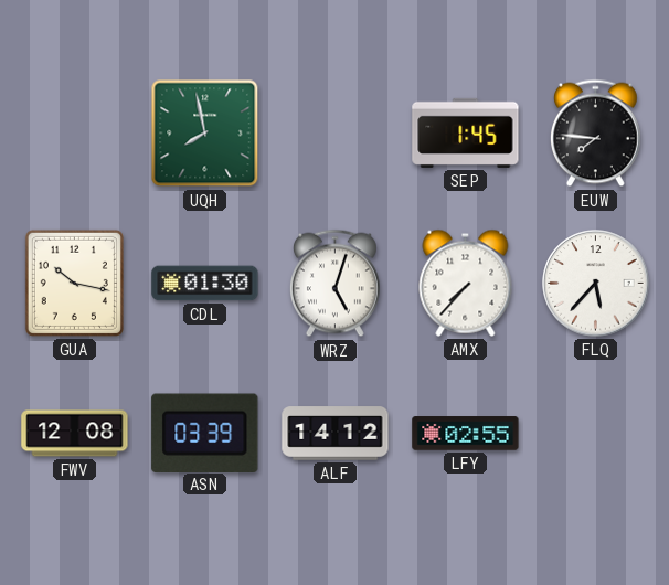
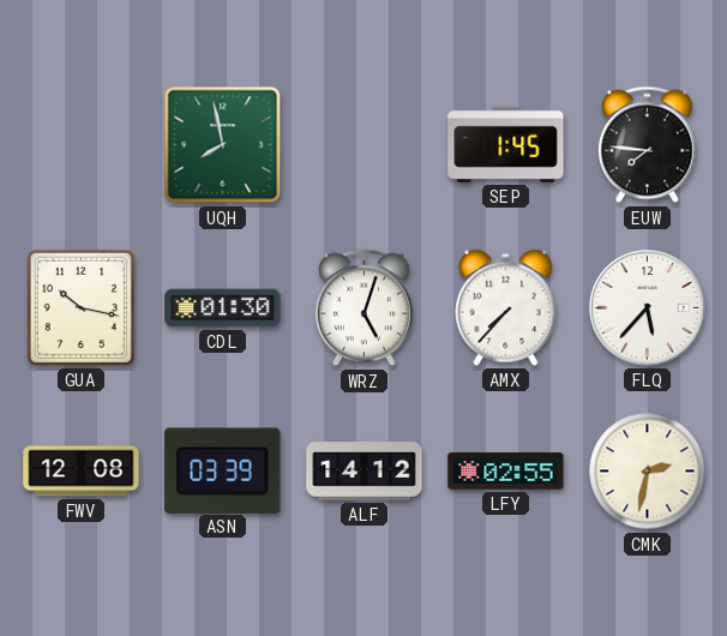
CMK: none -> 2:32
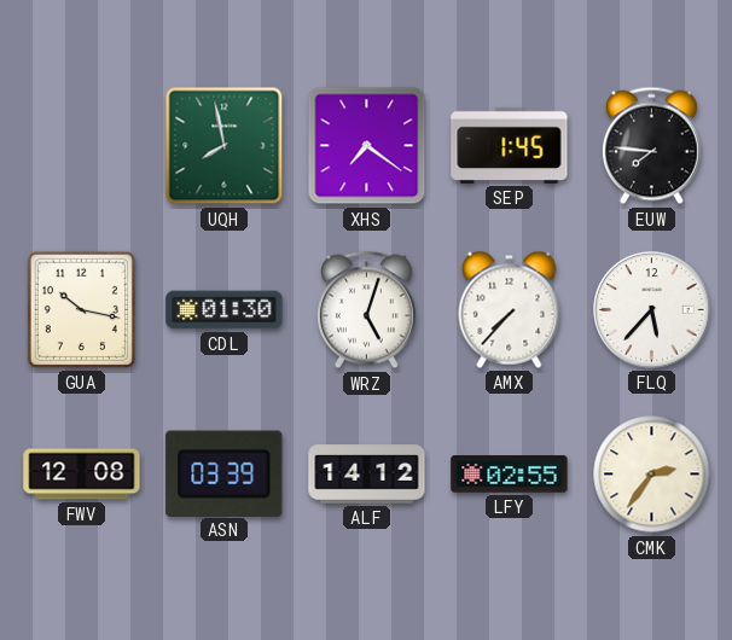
XHS: none -> 7:21
CMK: 2:32 -> 2:36
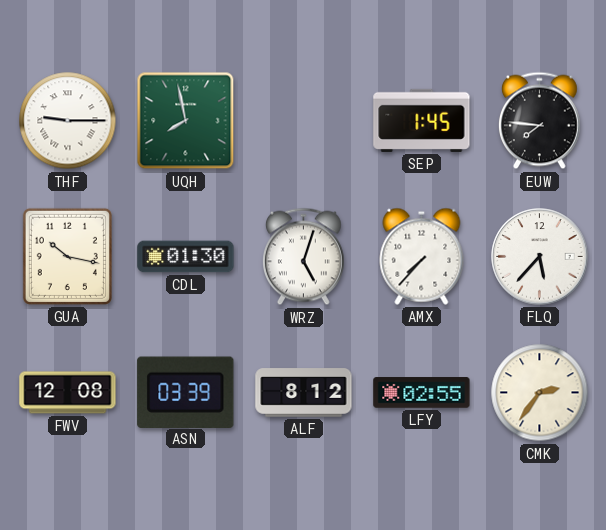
THF: none -> 9:15
XHS: 7:21 -> none
ALF: 14:12 -> 8:12
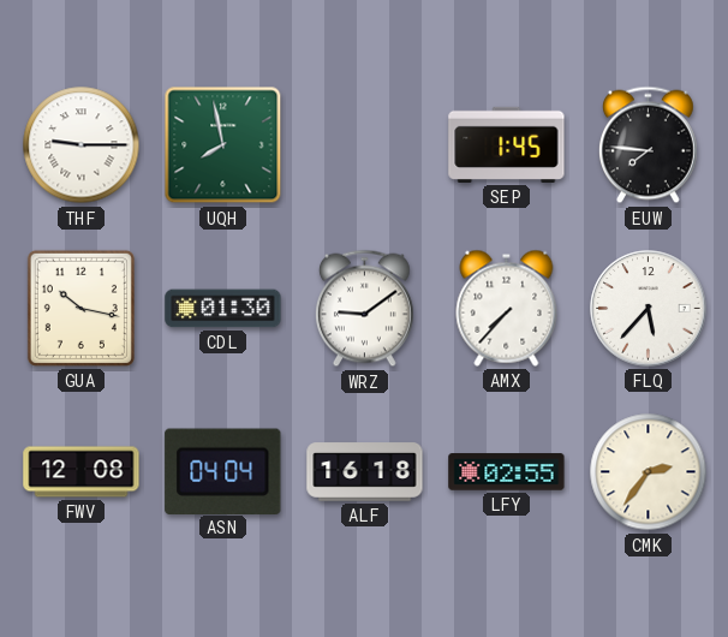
WRZ: 5:03 -> 9:09
ASN: 03:39 -> 04:04
ALF: 8:12 -> 16:18
